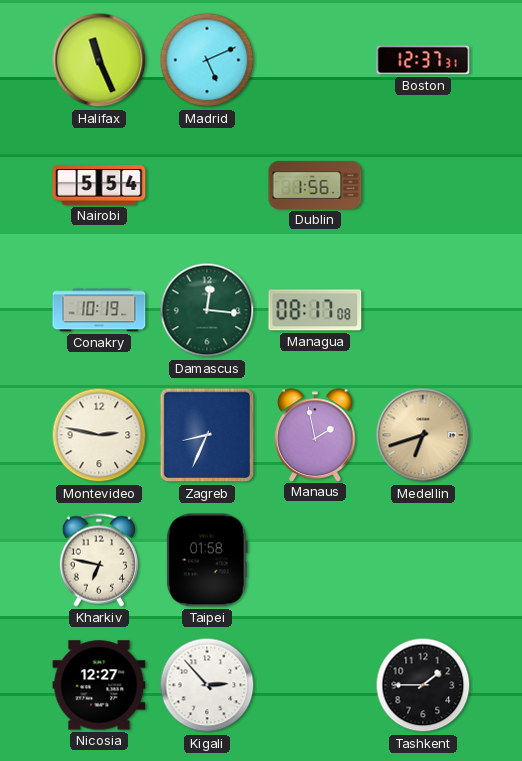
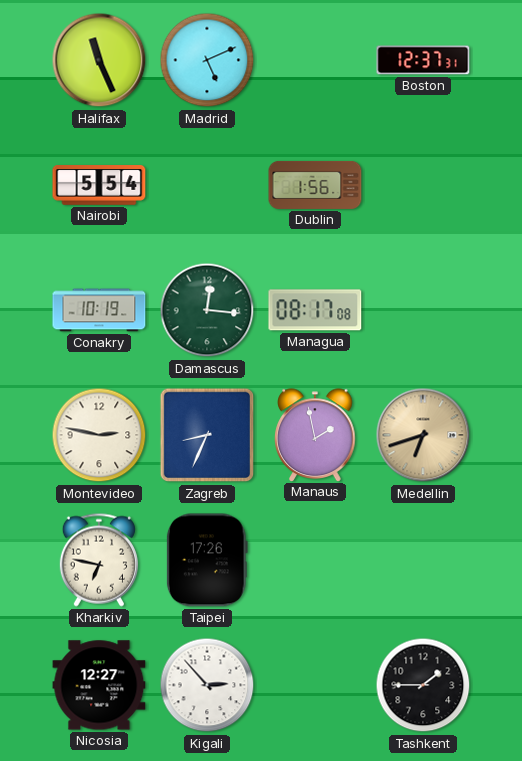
Taipei: 01:58 -> 17:26
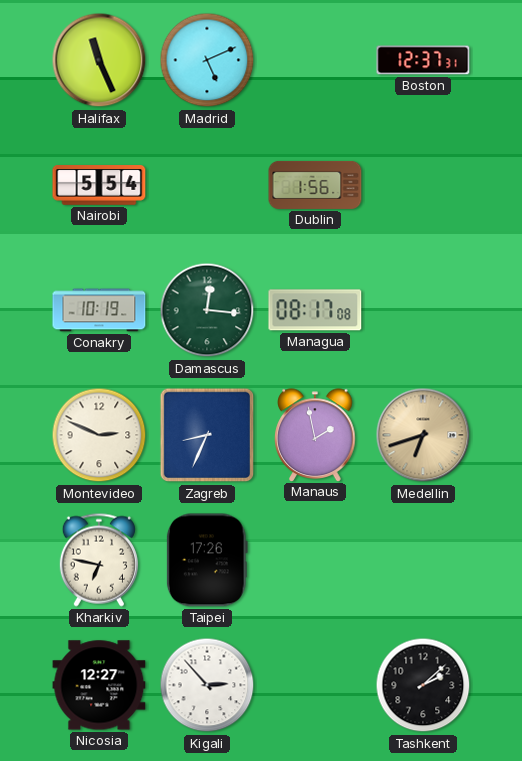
Montevideo: 2:47 -> 2:49
Tashkent: 1:45 -> 2:08
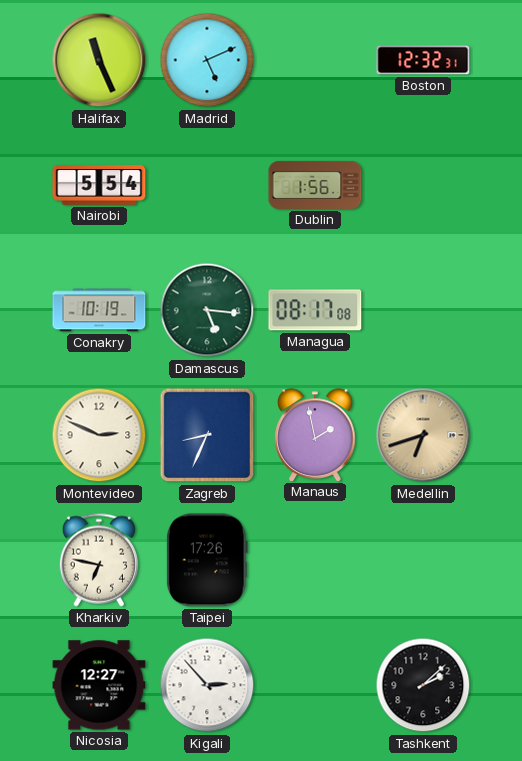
Boston: 12:37 -> 12:32
Damascus: 12:16 -> 5:16
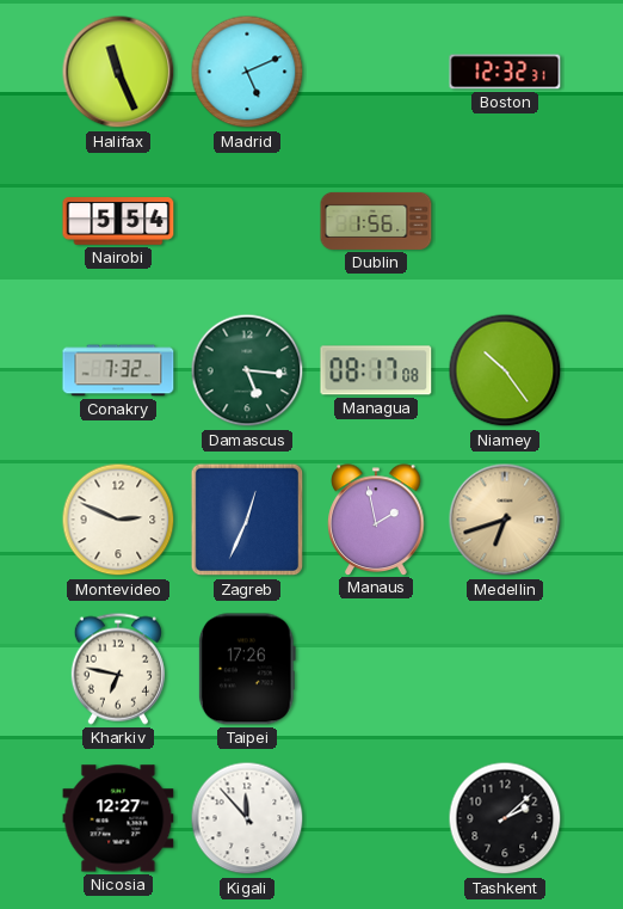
Conakry: 10:19 -> 7:32
Niamey: none -> 10:24
Zagreb: 8:34 -> 12:34
Kigali: 2:53 -> 11:53
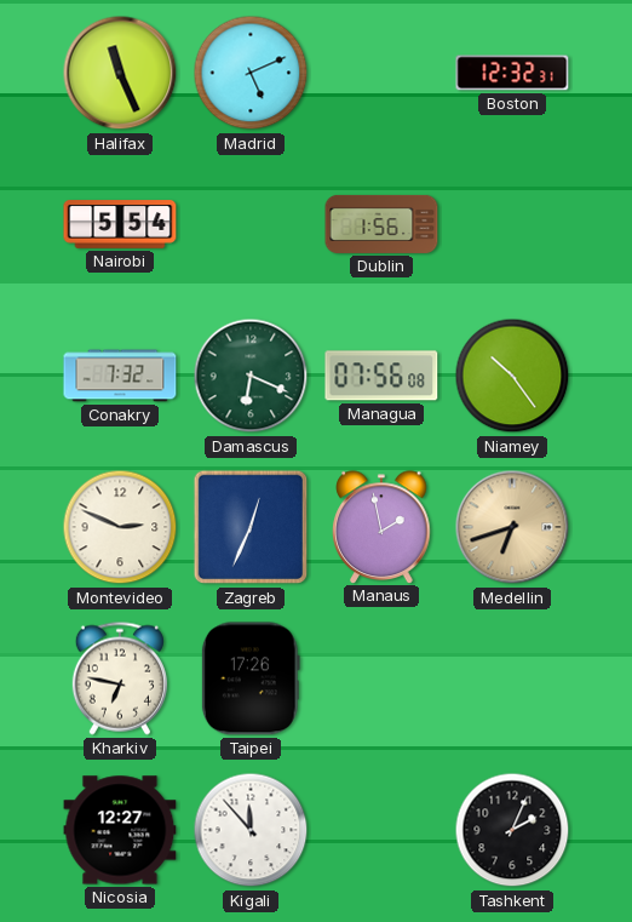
Damascus: 5:16 -> 6:19
Managua: 08:17 -> 07:56
Tashkent: 2:08 -> 2:04
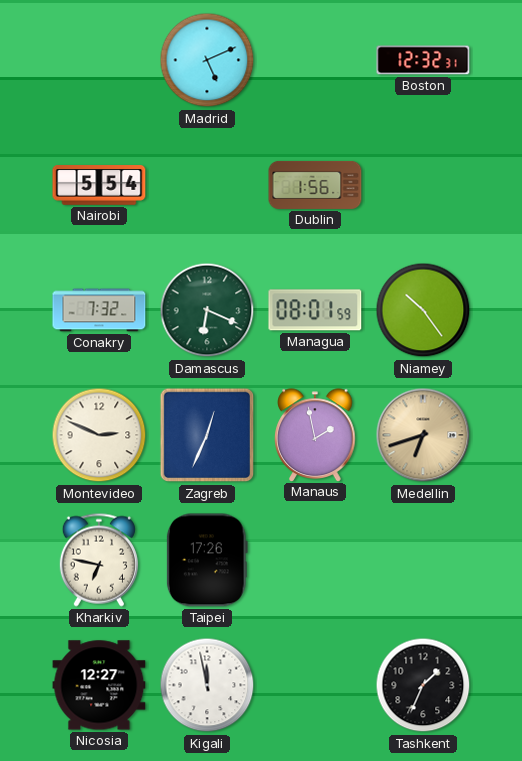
Halifax: 11:26 -> none
Managua: 07:56 -> 08:01
Kigali: 11:53 -> 11:58
Tashkent: 2:04 -> 1:34
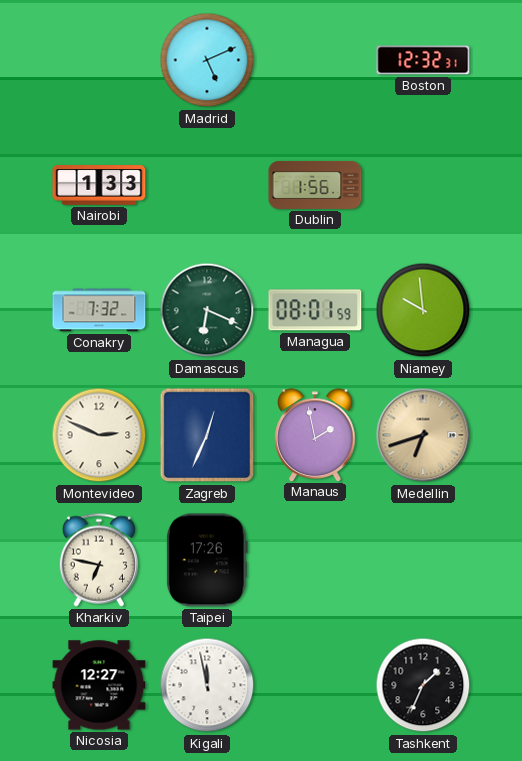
Nairobi: 5:54 -> 1:33
Niamey: 10:24 -> 9:59
